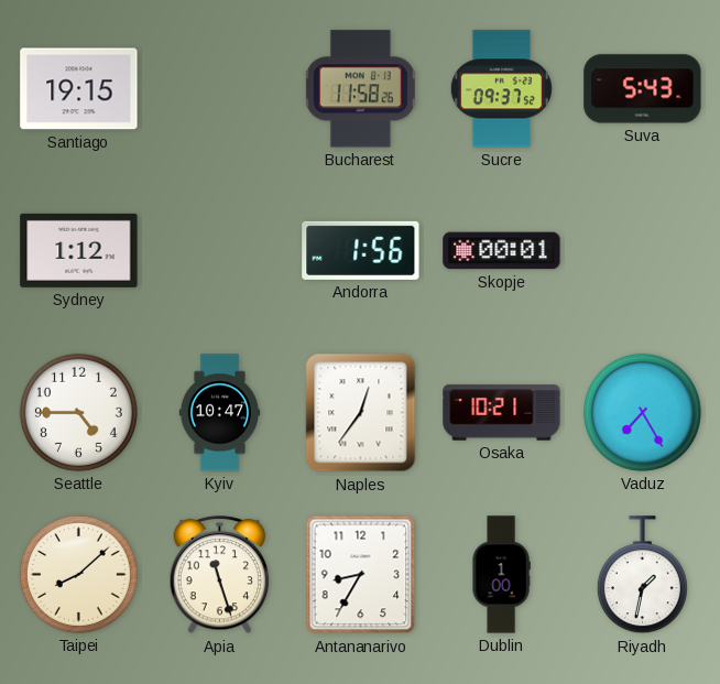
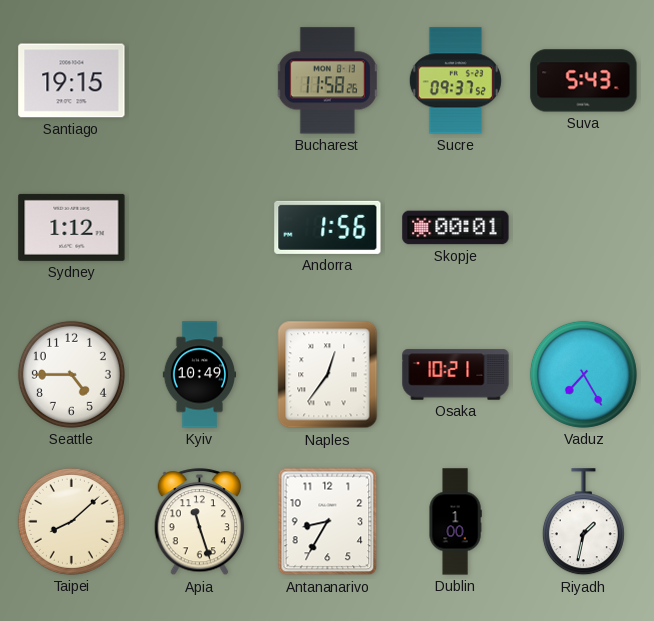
Kyiv: 10:47 -> 10:49
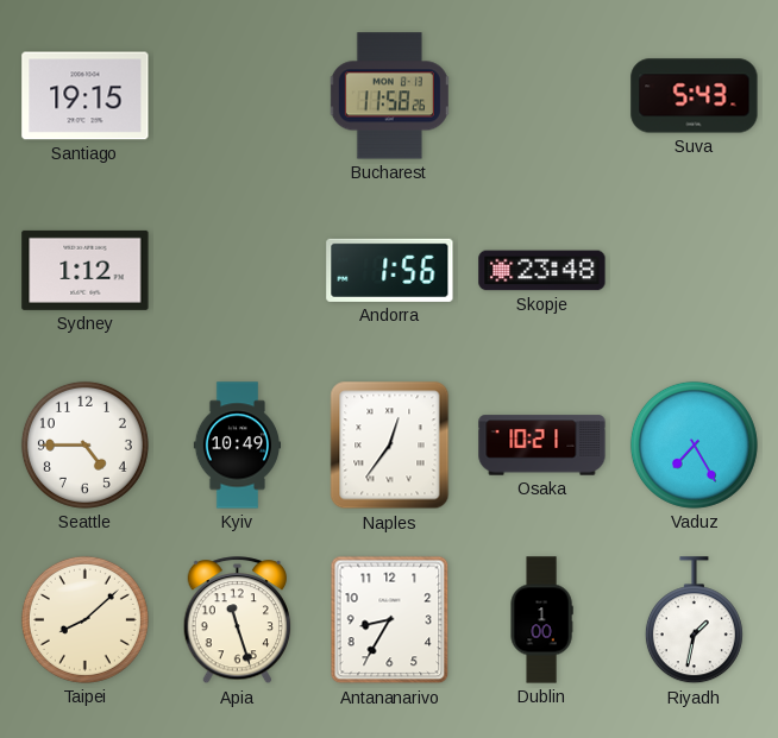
Sucre: 09:37 -> none
Skopje: 00:01 -> 23:48
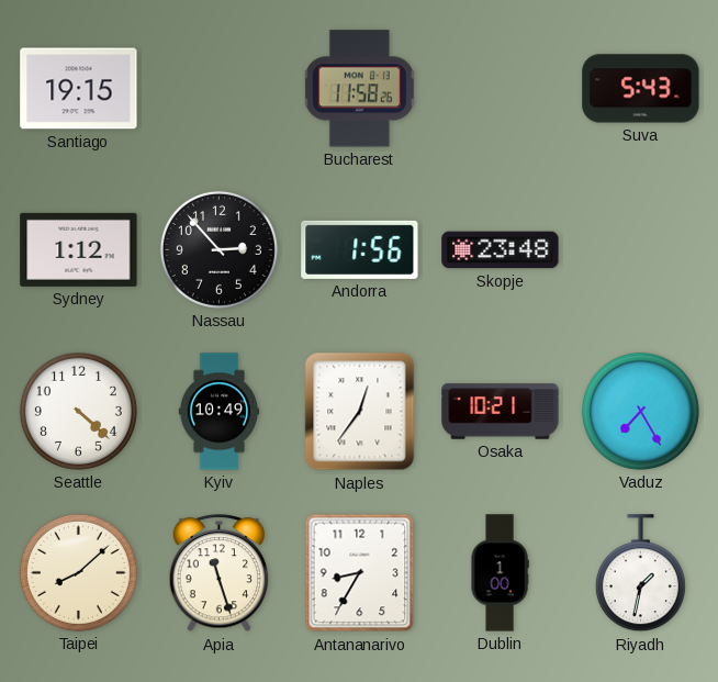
Nassau: none -> 2:53
Seattle: 4:45 -> 4:22
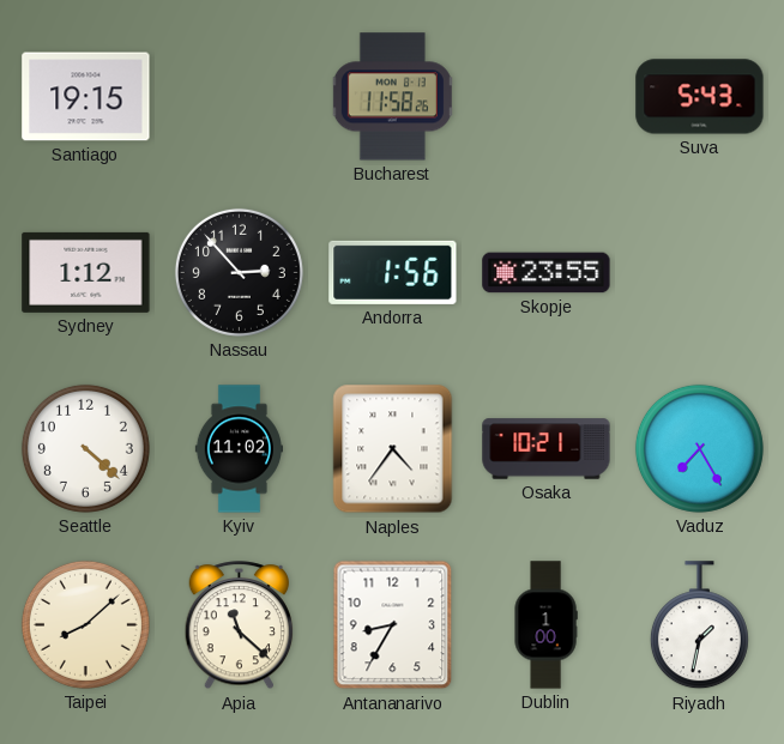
Skopje: 23:48 -> 23:55
Kyiv: 10:49 -> 11:02
Naples: 12:36 -> 4:36
Apia: 11:27 -> 11:22
